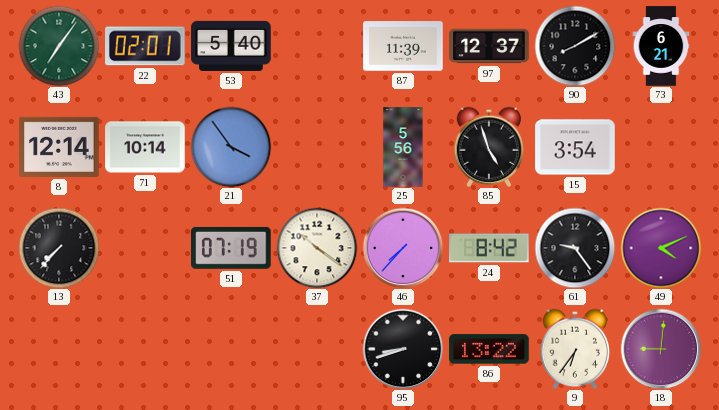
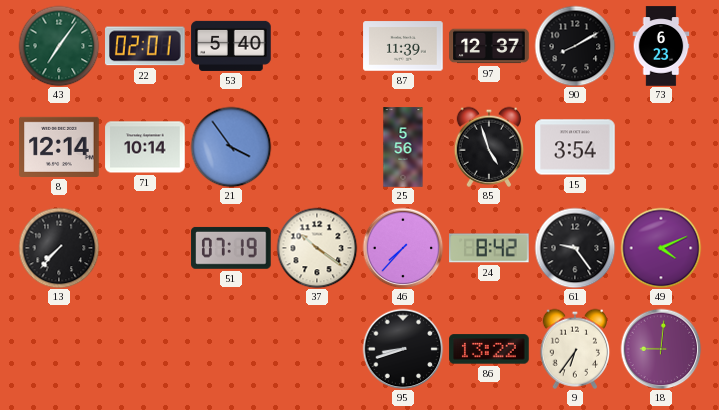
73: 6:21 -> 6:23
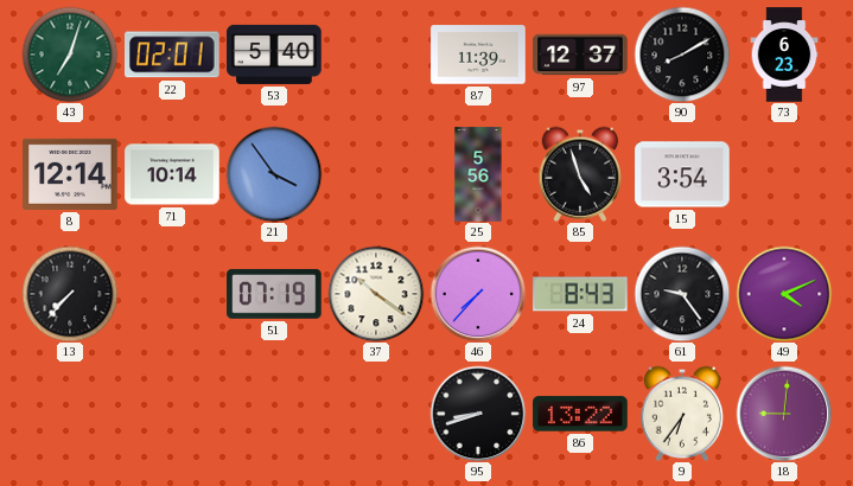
43: 7:06 -> 7:03
24: 8:42 -> 8:43
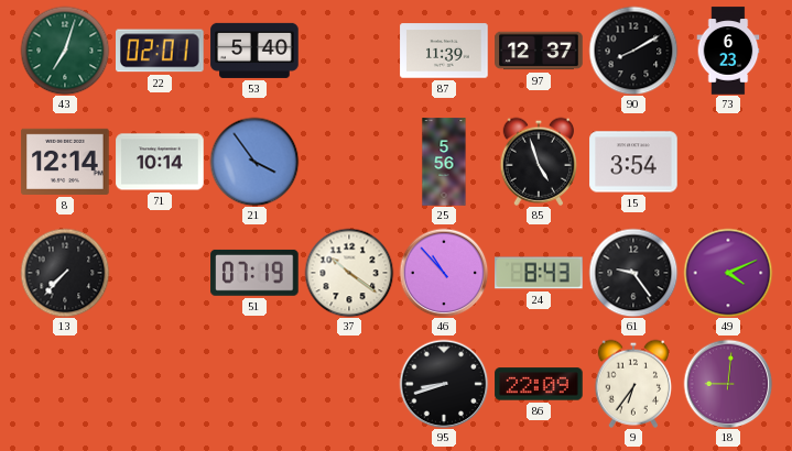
46: 7:37 -> 10:53
86: 13:22 -> 22:09
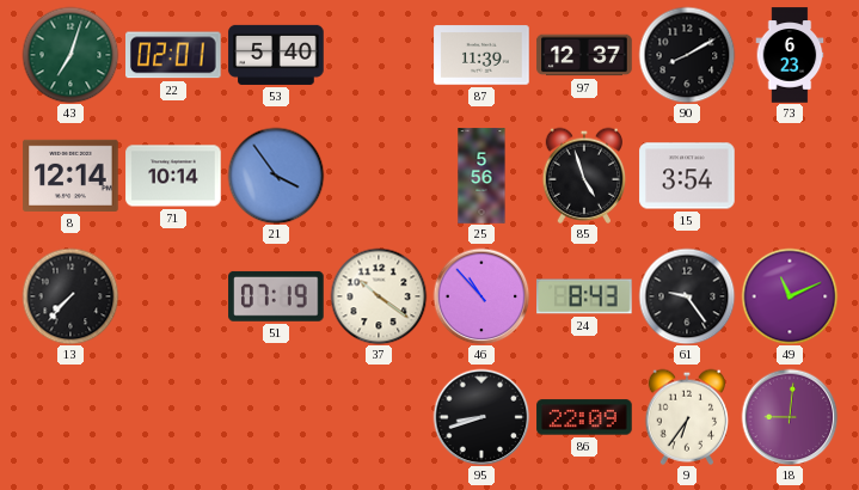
49: 4:11 -> 11:11
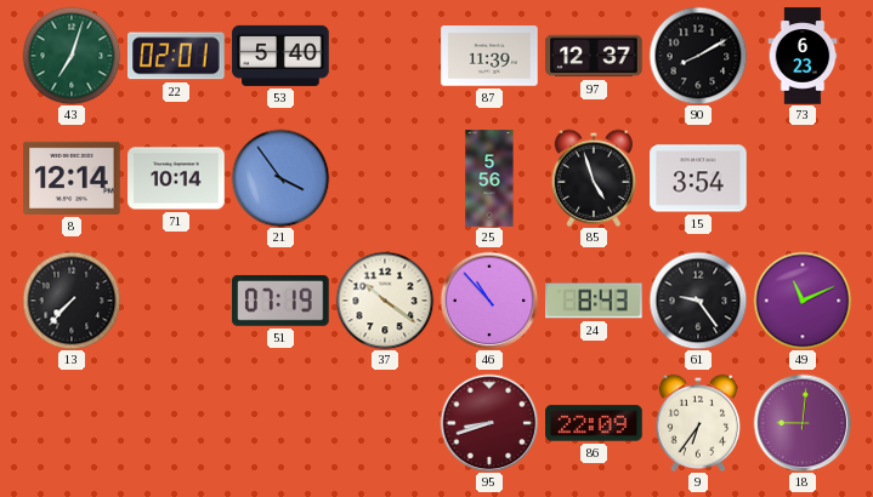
95 dial: black -> burgundy
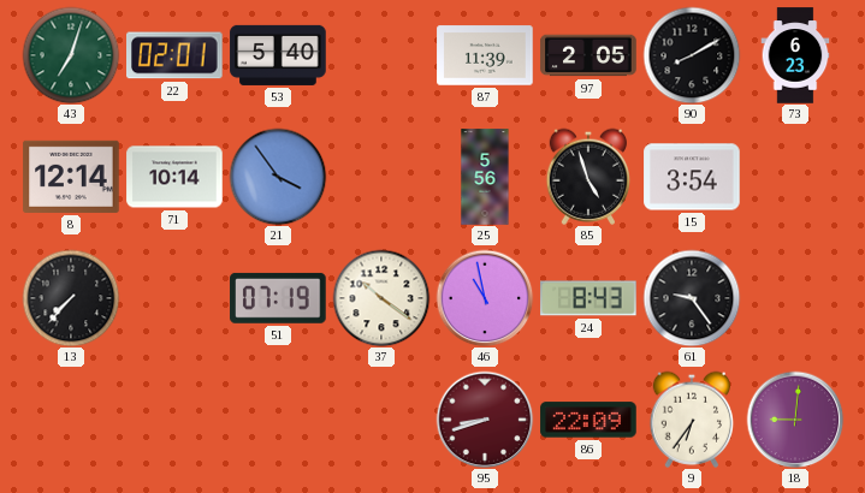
97: 12:37 -> 2:05
46: 10:53 -> 10:58
49: 11:11 -> none
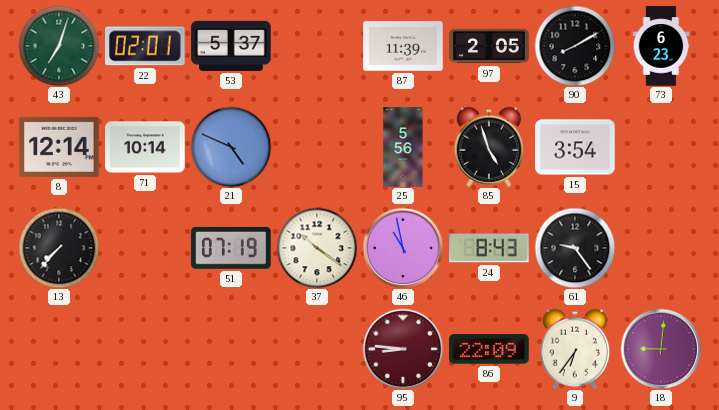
53: 5:40 -> 5:37
21: 3:54 -> 4:49
95: 8:42 -> 8:46
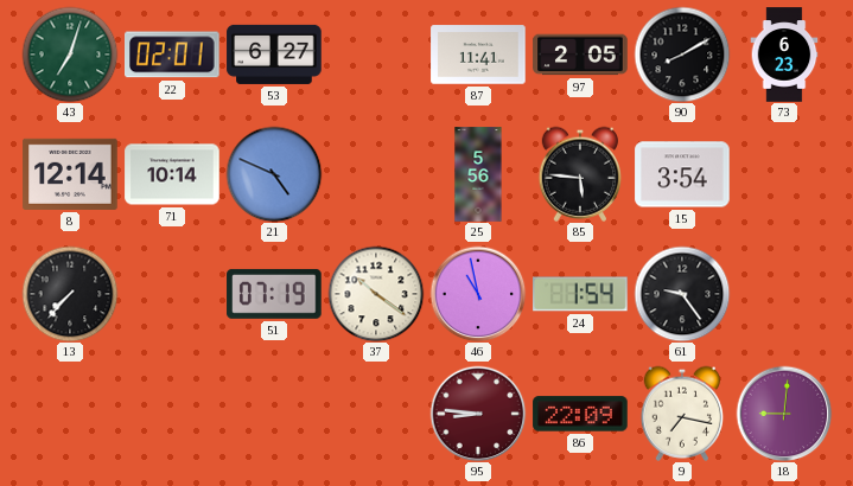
53: 5:37 -> 6:27
87: 11:39 -> 11:41
85: 4:57 -> 5:46
24: 8:43 -> 1:54
9: 6:36 -> 7:17
